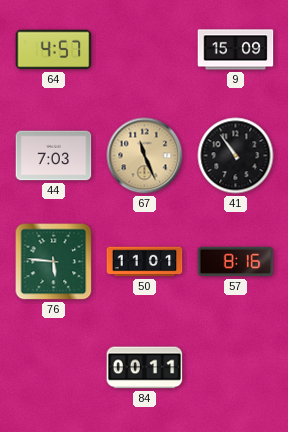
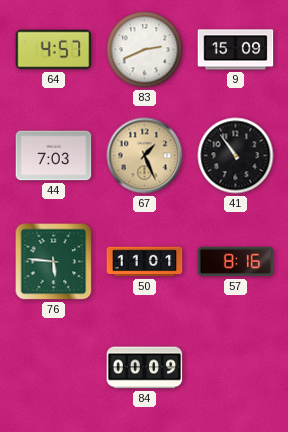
83: none -> 2:41
67: 11:26 -> 1:26
84: 00:11 -> 00:09
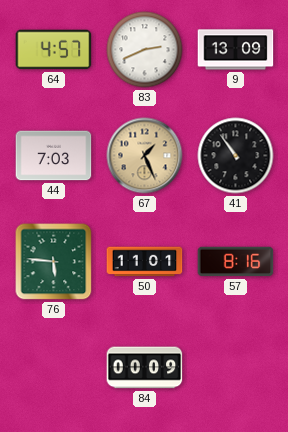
9: 15:09 -> 13:09
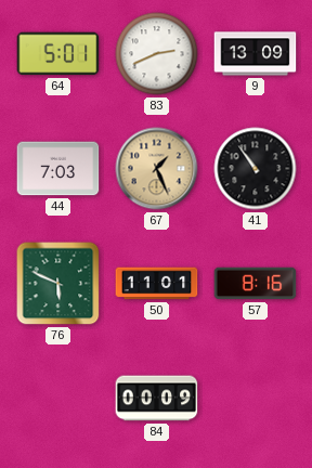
64: 4:57 -> 5:01
76: 5:46 -> 5:49
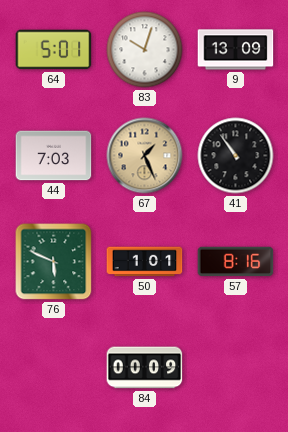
83: 2:41 -> 10:03
50: 11:01 -> 1:01
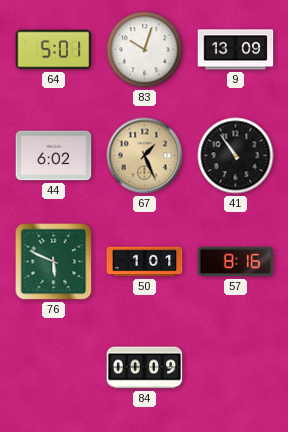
44: 7:03 -> 6:02
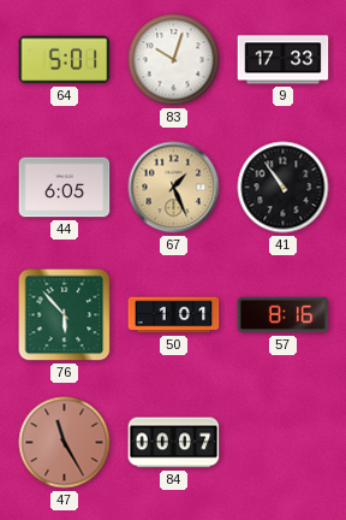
9: 13:09 -> 17:33
44: 6:02 -> 6:05
76: 5:49 -> 5:53
47: none -> 11:25
84: 00:09 -> 00:07
